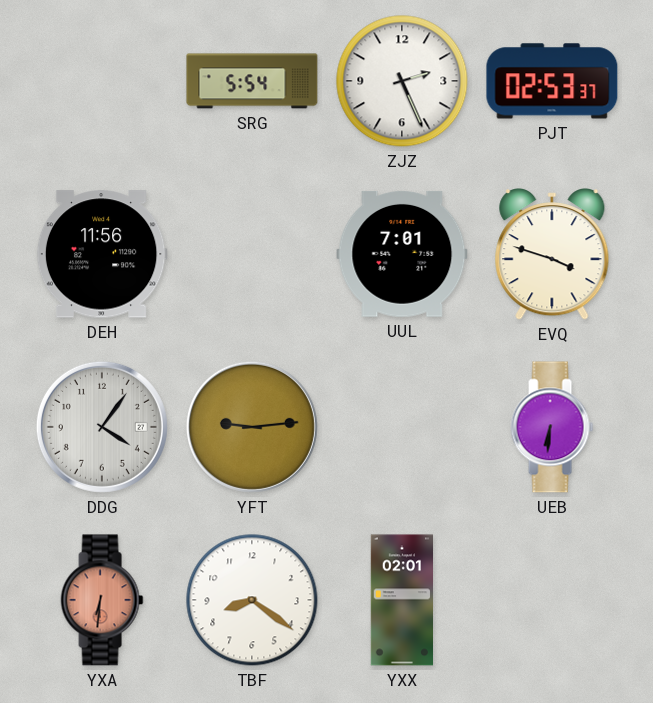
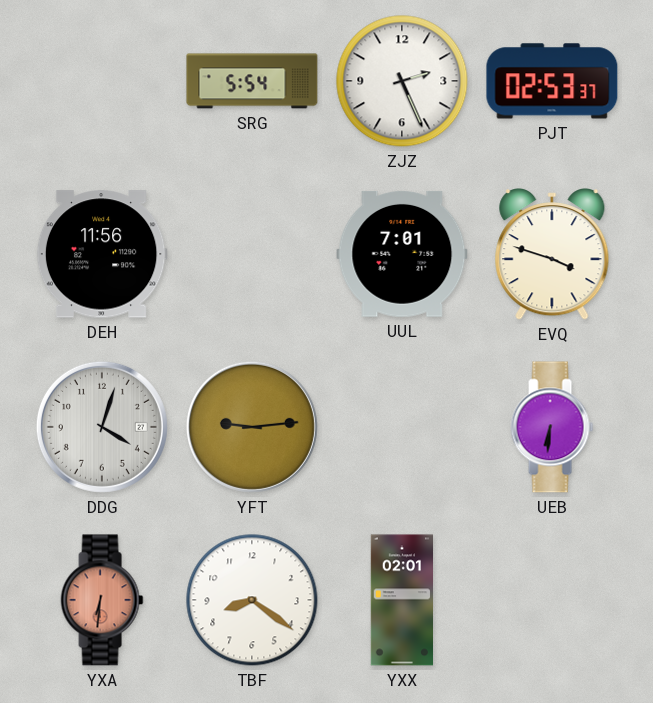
DDG: 4:06 -> 4:03
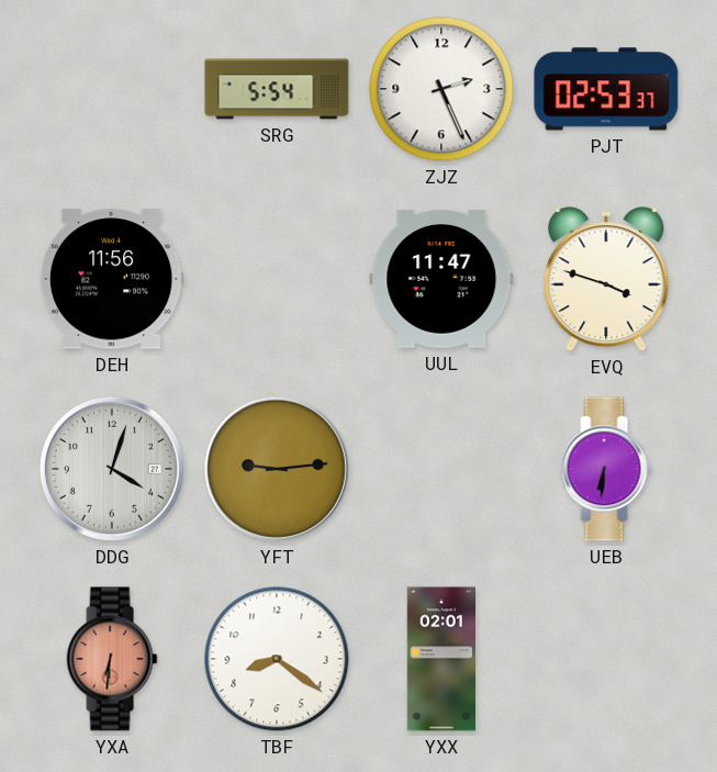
UUL: 7:01 -> 11:47
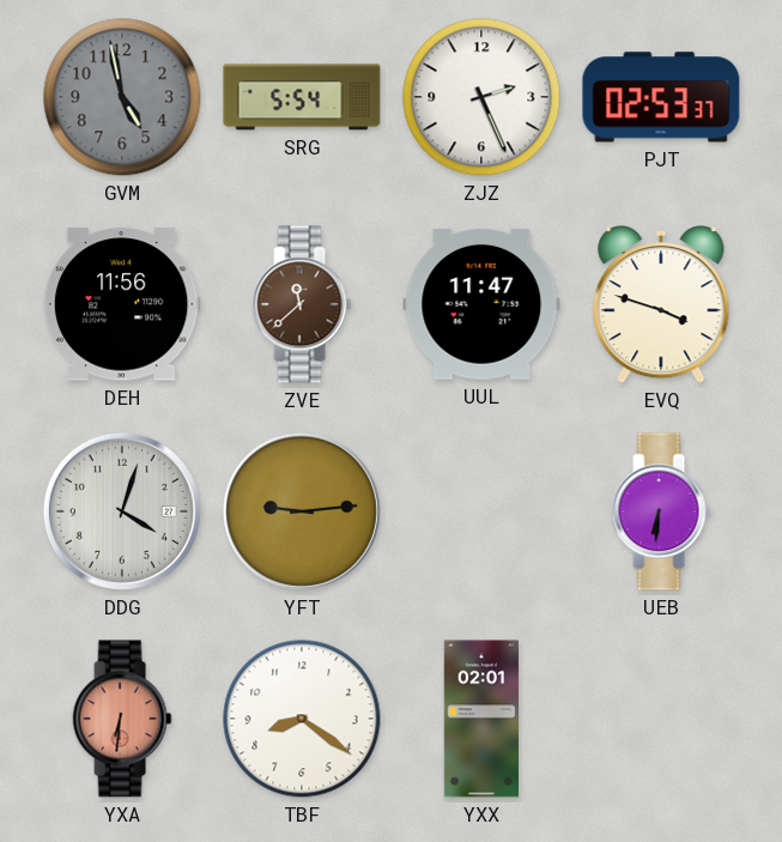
GVM: none -> 4:58
ZVE: none -> 11:38
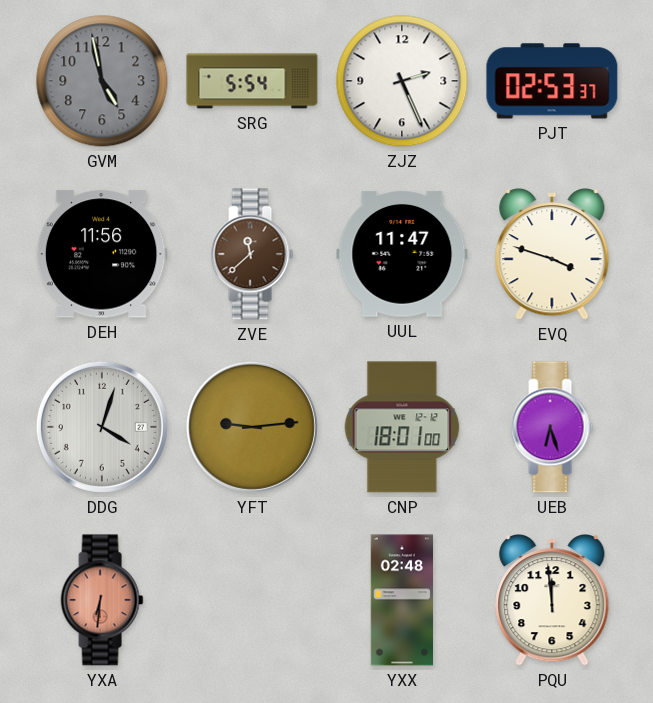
CNP: none -> 18:01
UEB: 6:31 -> 6:27
TBF: 8:21 -> none
YXX: 02:01 -> 02:48
PQU: none -> 11:59
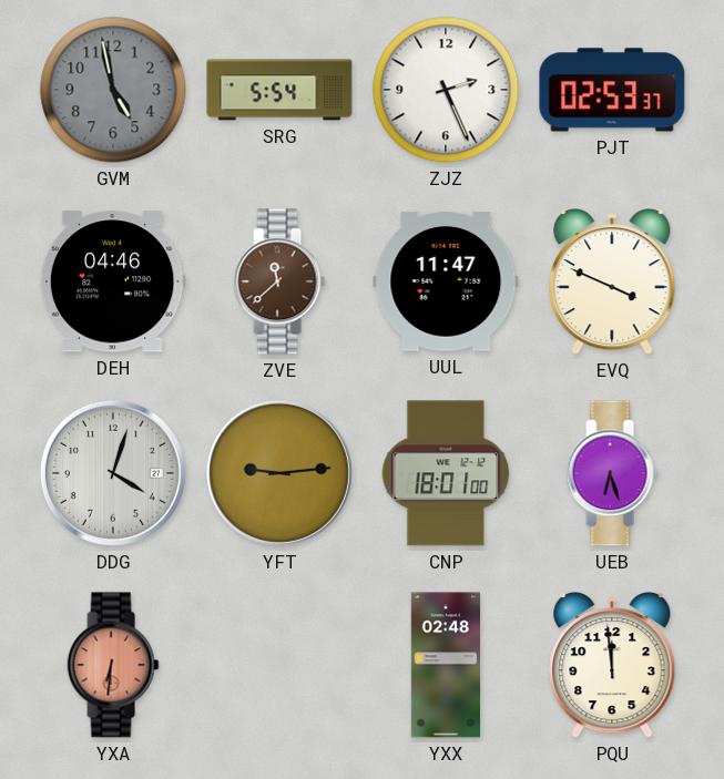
DEH: 11:56 -> 04:46
EVQ: 3:48 -> 3:49
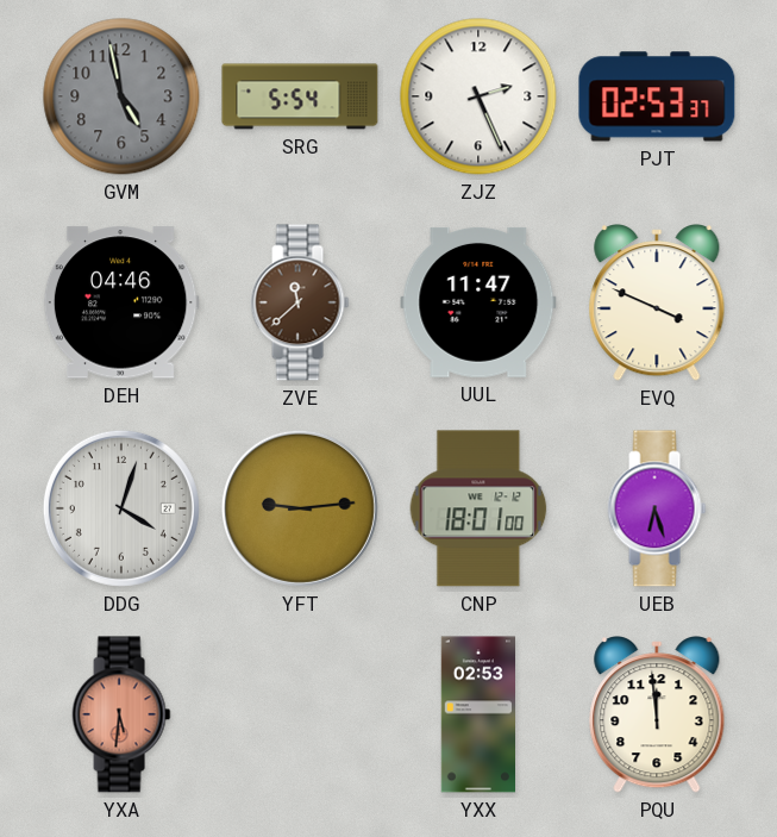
YXA: 6:31 -> 5:31
YXX: 02:48 -> 02:53
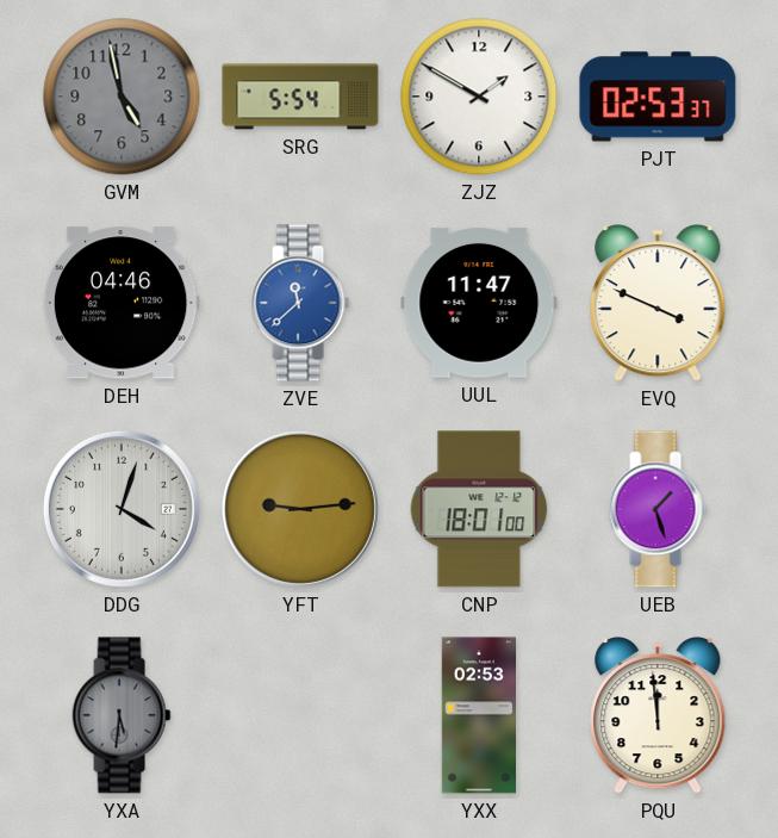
ZJZ: 2:26 -> 1:50
ZVE dial: brown -> blue
UEB: 6:27 -> 1:27
YXA dial: salmon -> grey
